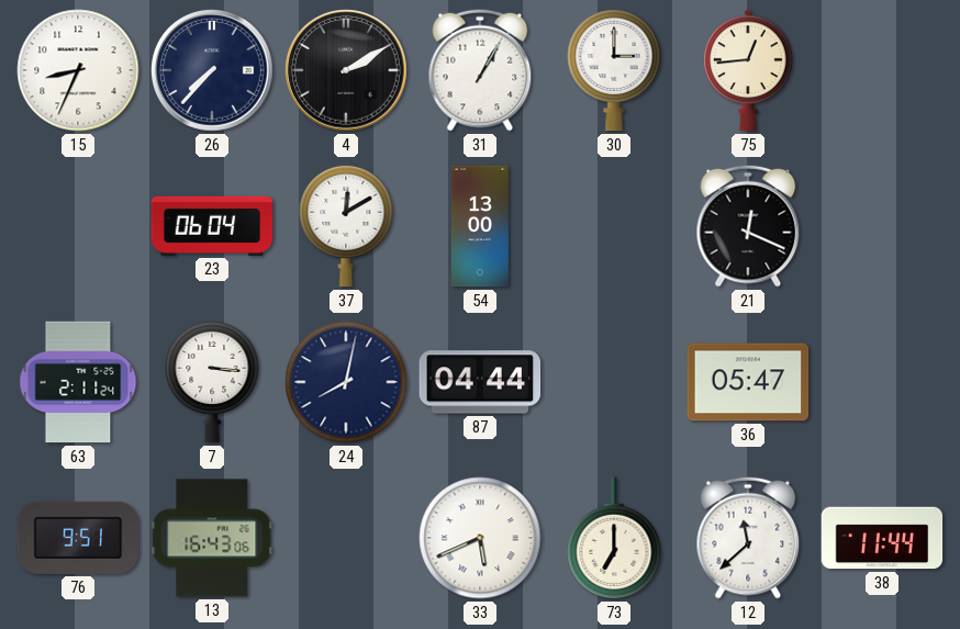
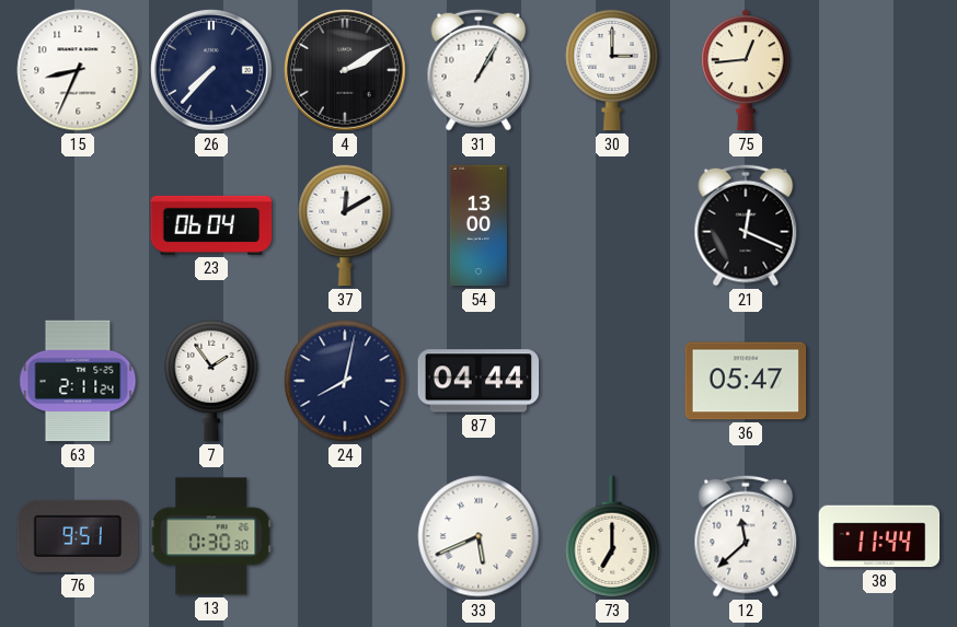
7: 3:16 -> 1:54
13: 16:43 -> 0:30
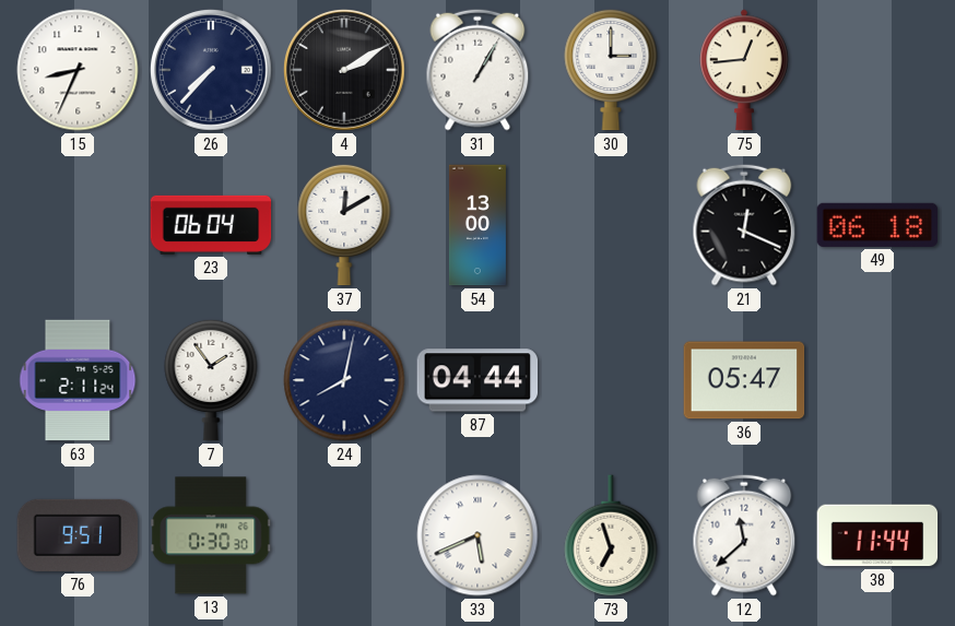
49: none -> 06:18
73: 7:00 -> 6:57
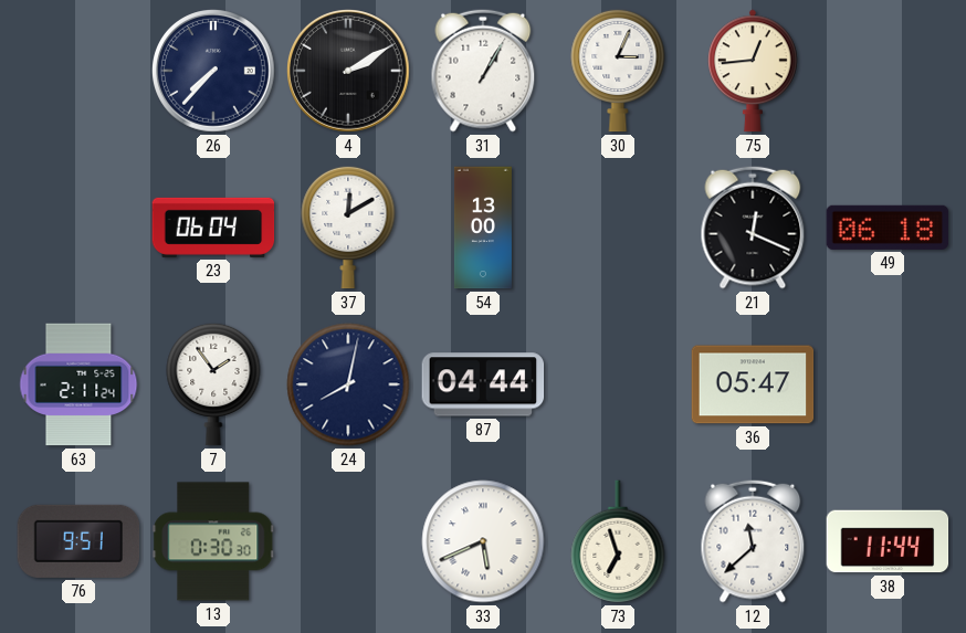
15: 8:34 -> none
30: 3:00 -> 3:04
